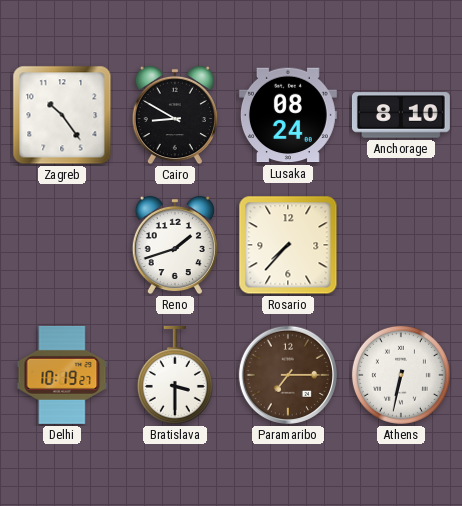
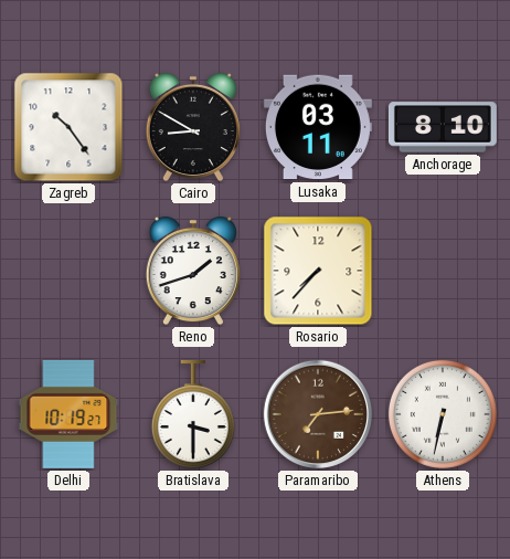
Lusaka: 08:24 -> 03:11
Paramaribo: 7:15 -> 7:14
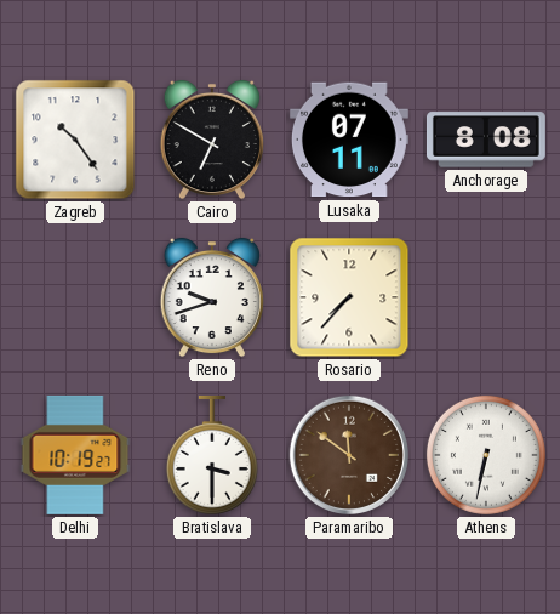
Cairo: 8:50 -> 6:50
Lusaka: 03:11 -> 07:11
Anchorage: 8:10 -> 8:08
Reno: 1:42 -> 9:42
Paramaribo: 7:14 -> 11:51
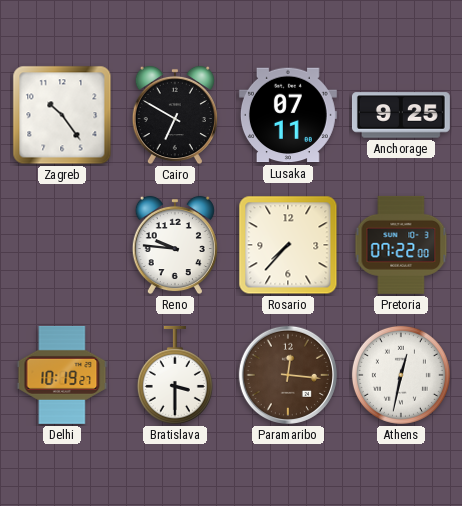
Anchorage: 8:08 -> 9:25
Reno: 9:42 -> 9:46
Pretoria: none -> 07:22
Paramaribo: 11:51 -> 12:16
Athens: 6:32 -> 12:32
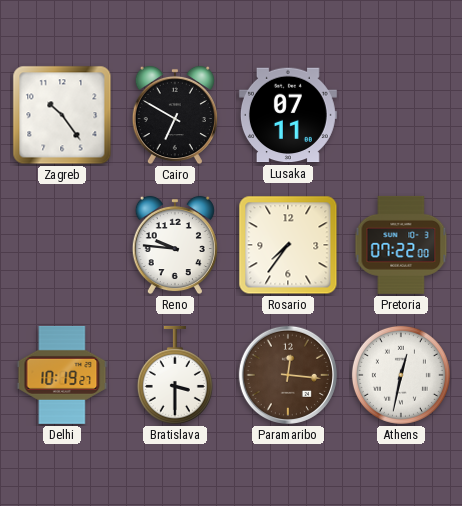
Anchorage: 9:25 -> none
Rosario: 7:37 -> 7:36
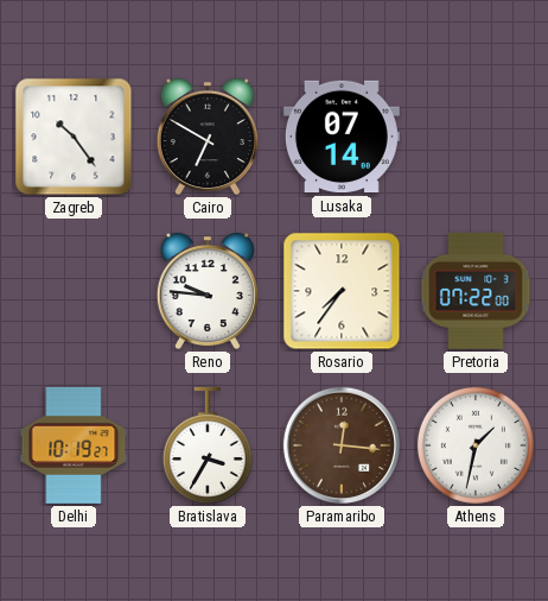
Lusaka: 07:11 -> 07:14
Bratislava: 3:30 -> 3:35
Athens: 12:32 -> 1:32
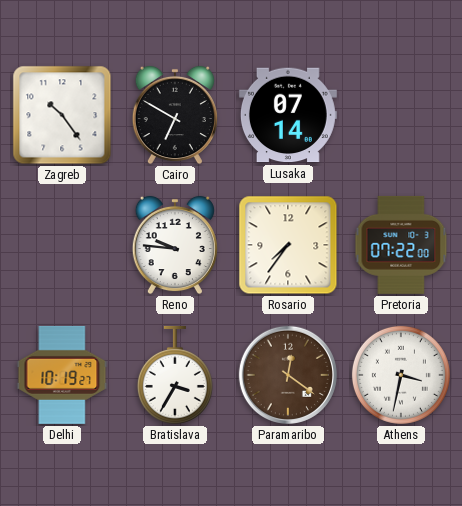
Paramaribo: 12:16 -> 12:21
Athens: 1:32 -> 3:32
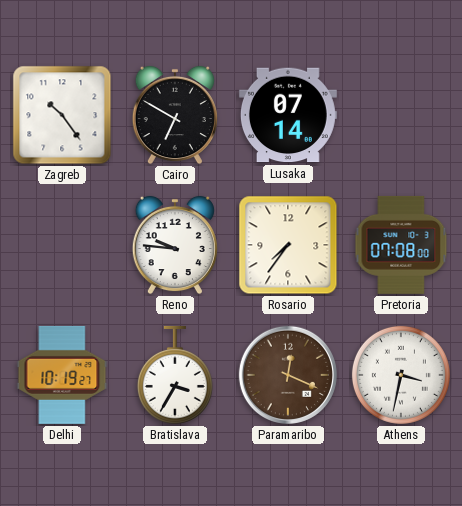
Pretoria: 07:22 -> 07:08
Paramaribo: 12:21 -> 12:19
